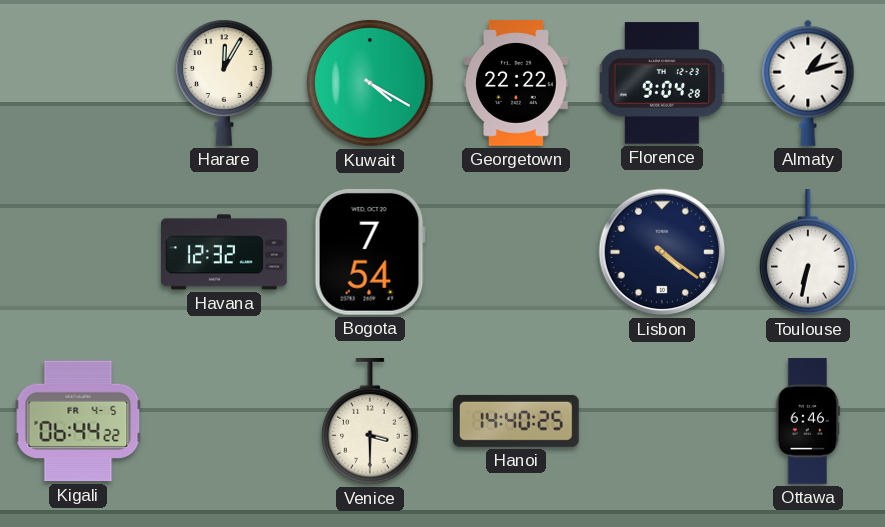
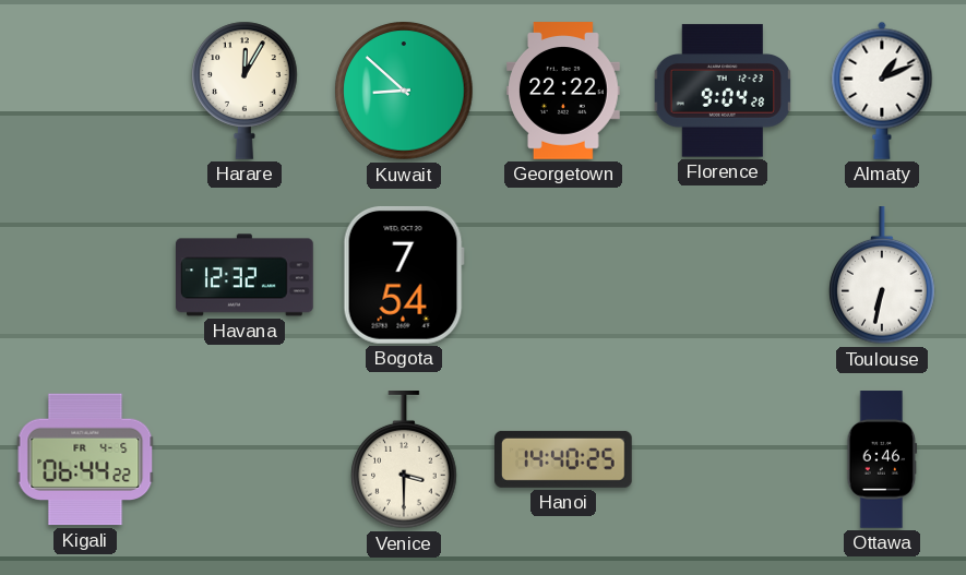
Kuwait: 4:20 -> 8:52
Almaty: 1:12 -> 1:11
Lisbon: 4:21 -> none
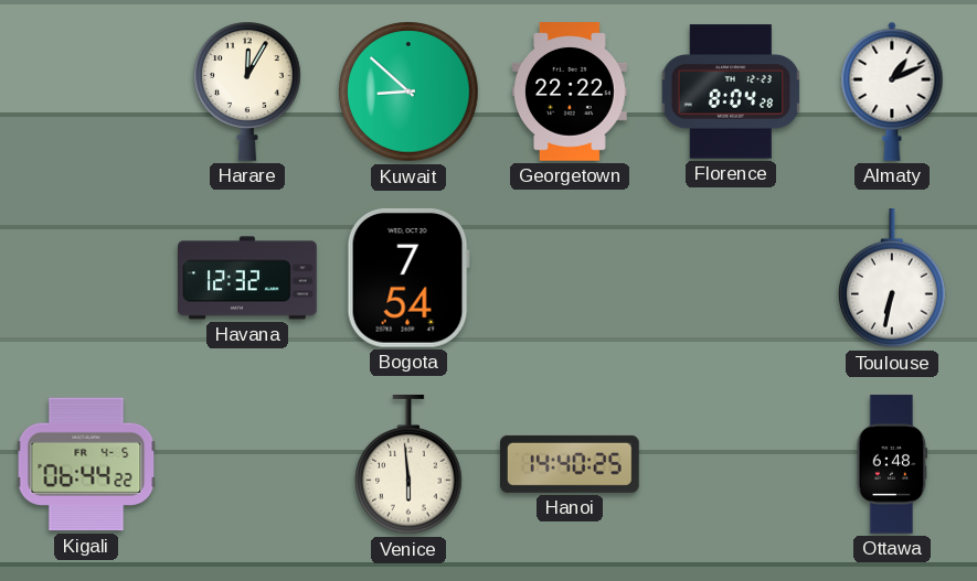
Florence: 9:04 -> 8:04
Venice: 3:30 -> 5:59
Ottawa: 6:46 -> 6:48
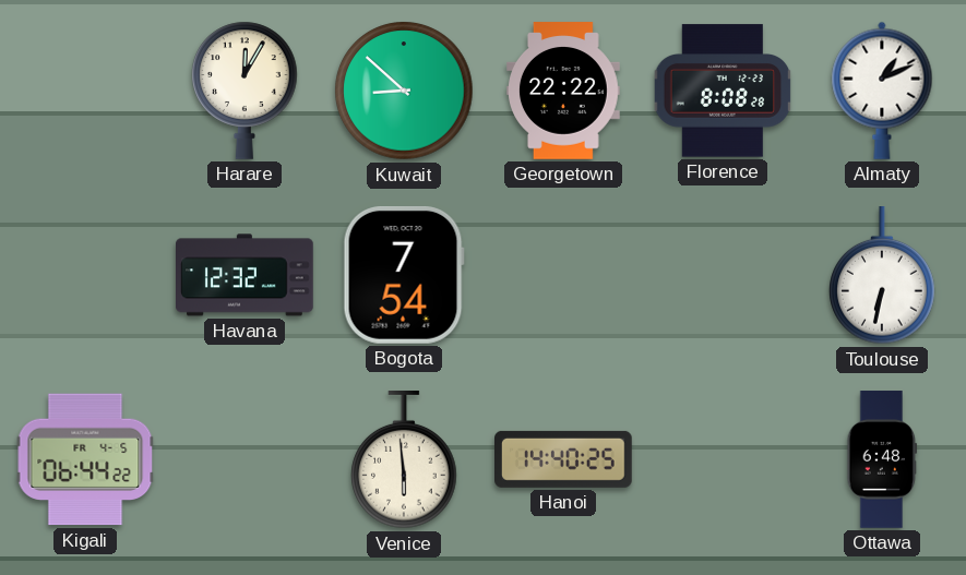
Florence: 8:04 -> 8:08
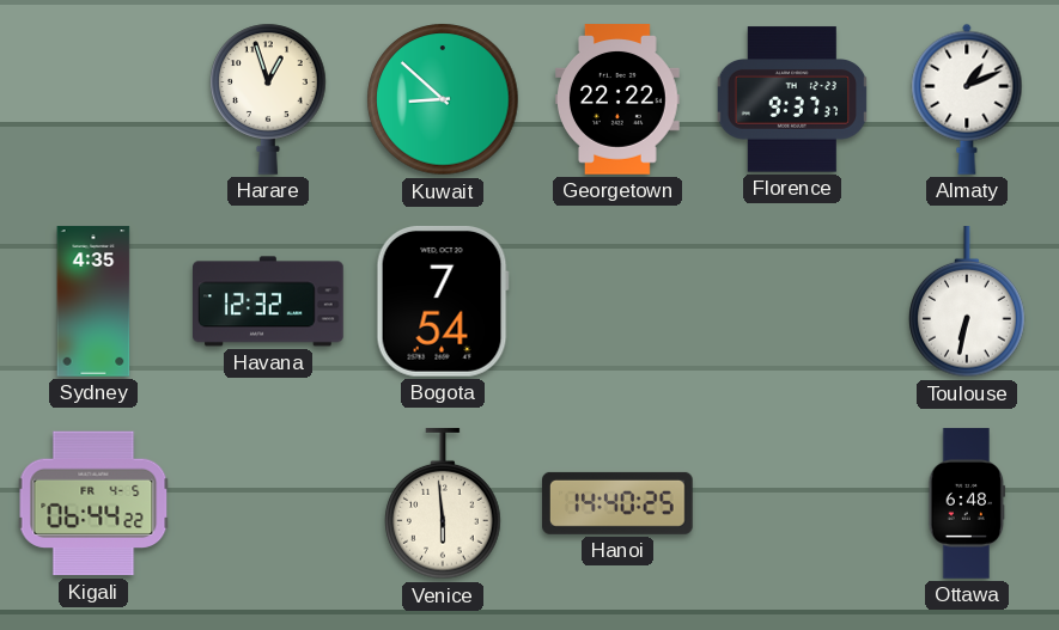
Harare: 12:05 -> 12:57
Florence: 8:08 -> 9:37
Sydney: none -> 4:35
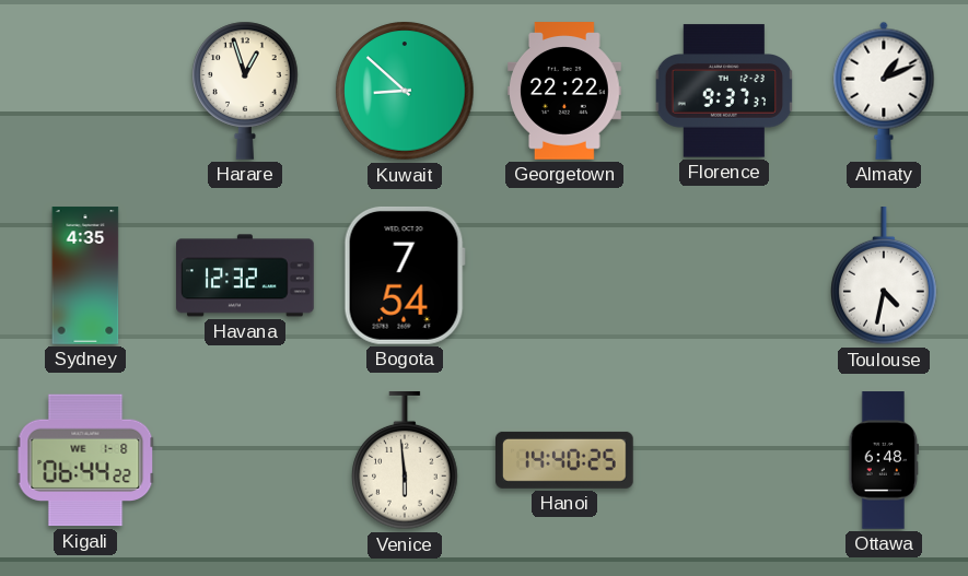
Toulouse: 6:32 -> 4:32
Kigali date: FR 4-5 -> WE 1-8
